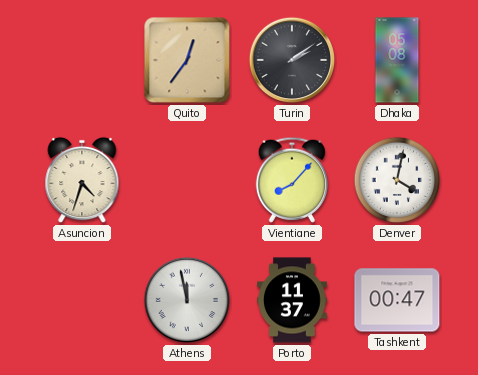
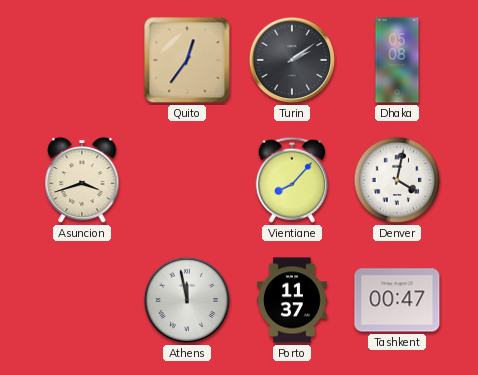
Asuncion: 4:33 -> 3:42
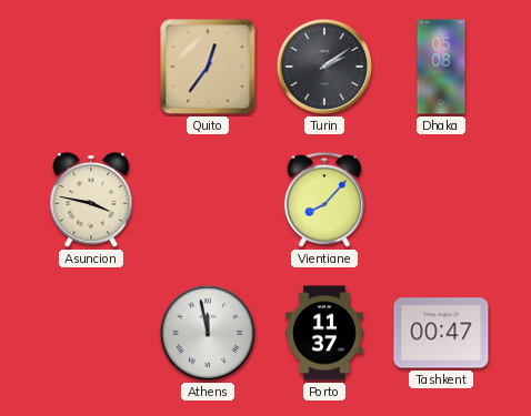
Asuncion: 3:42 -> 3:47
Denver: 4:02 -> none
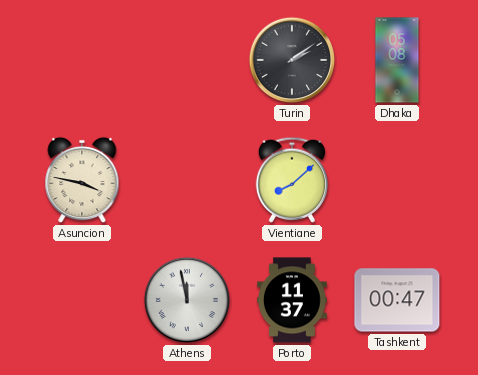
Quito: 12:36 -> none
Vientiane: 8:07 -> 8:08
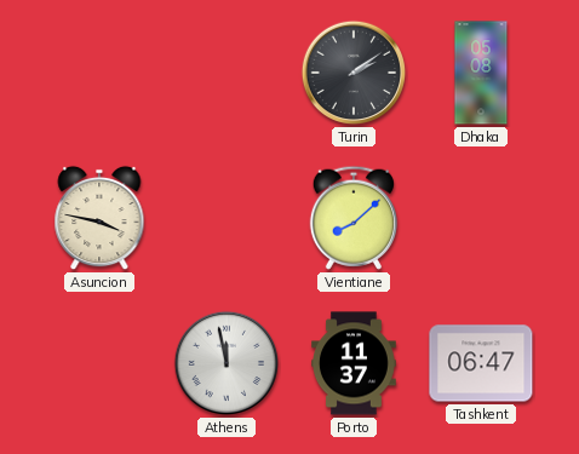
Tashkent: 00:47 -> 06:47
